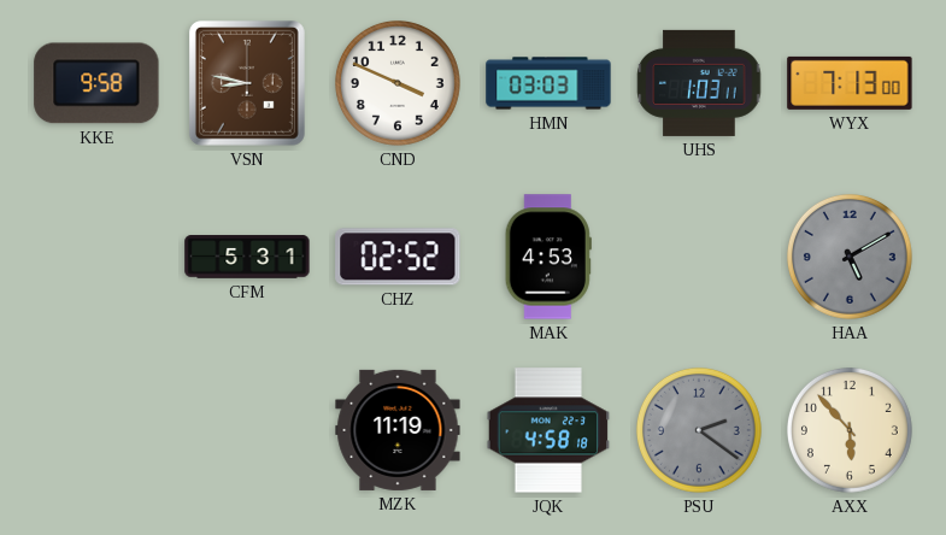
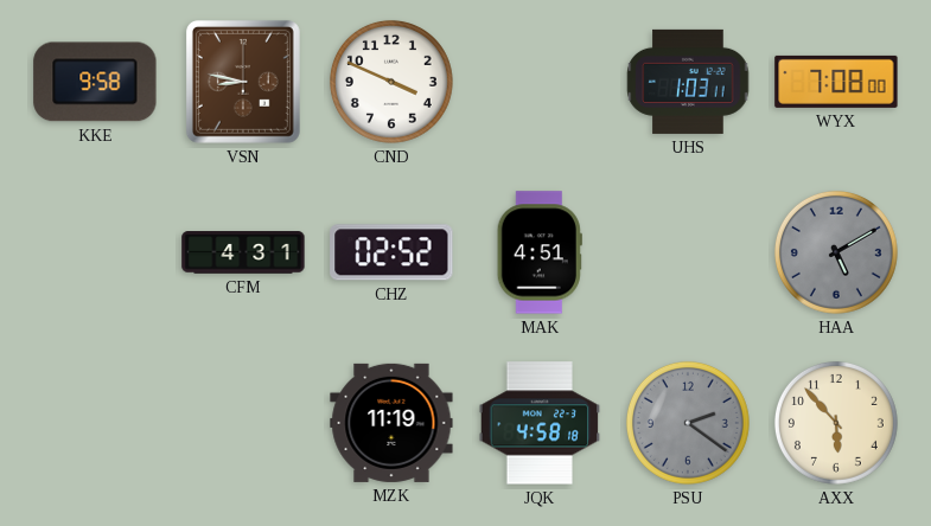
HMN: 03:03 -> none
WYX: 7:13 -> 7:08
CFM: 5:31 -> 4:31
MAK: 4:53 -> 4:51
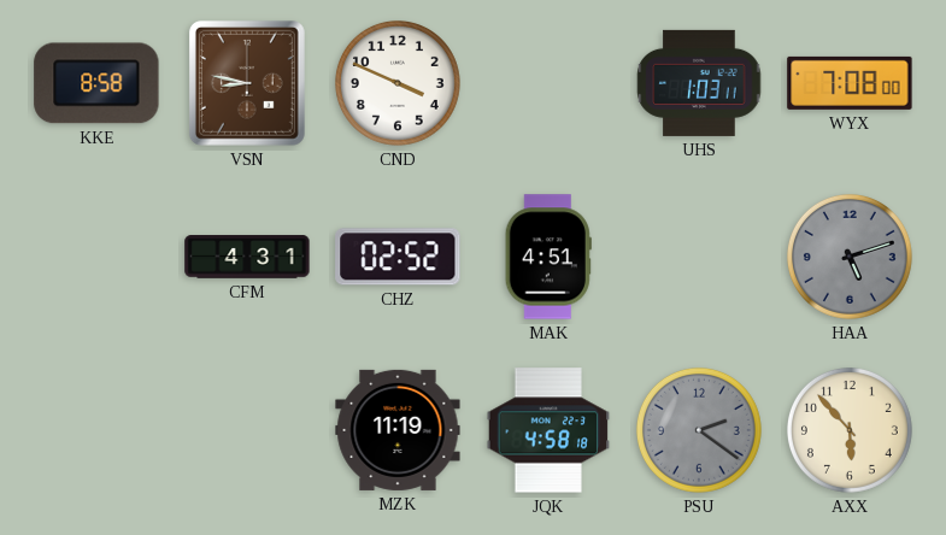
KKE: 9:58 -> 8:58
HAA: 5:10 -> 5:12
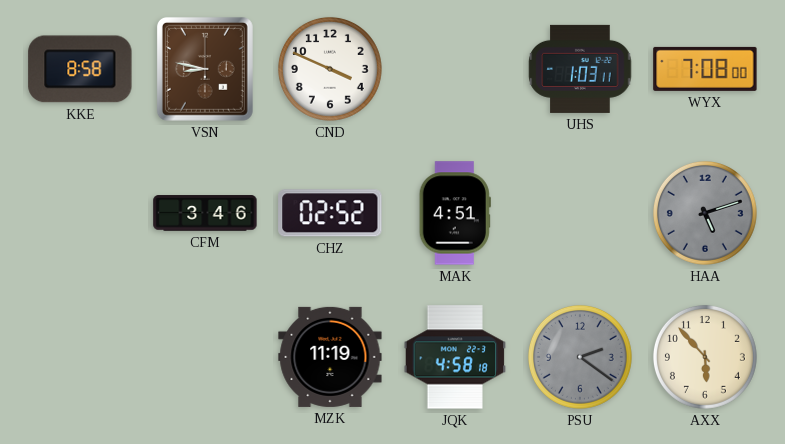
CFM: 4:31 -> 3:46
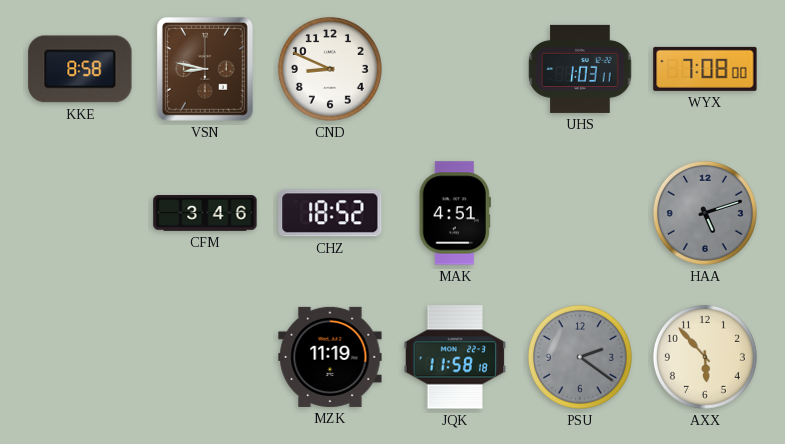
CND: 3:49 -> 8:49
CHZ: 02:52 -> 18:52
JQK: 4:58 -> 11:58
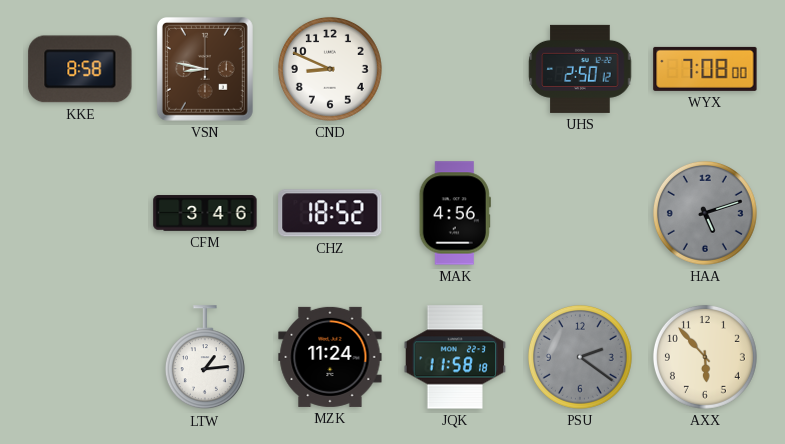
UHS: 1:03 -> 2:50
MAK: 4:51 -> 4:56
LTW: none -> 1:14
MZK: 11:19 -> 11:24
